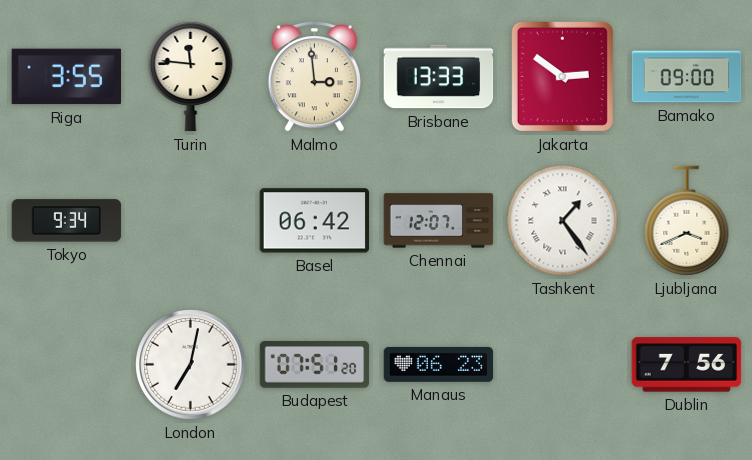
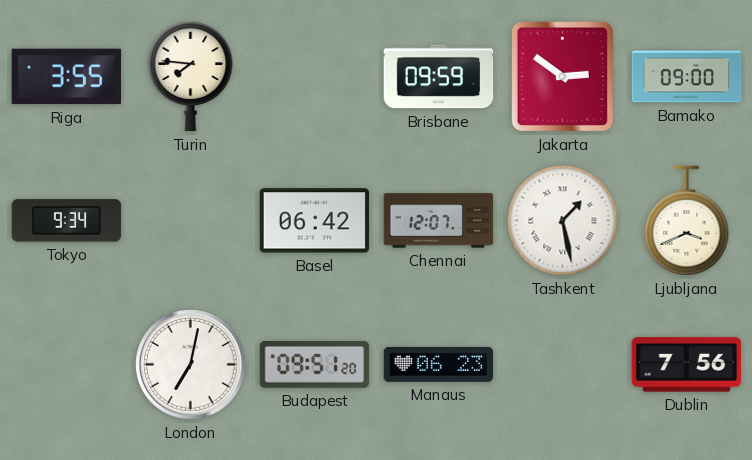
Turin: 11:46 -> 7:46
Malmo: 2:59 -> none
Brisbane: 13:33 -> 09:59
Tashkent: 1:24 -> 1:28
Budapest: 07:51 -> 09:51
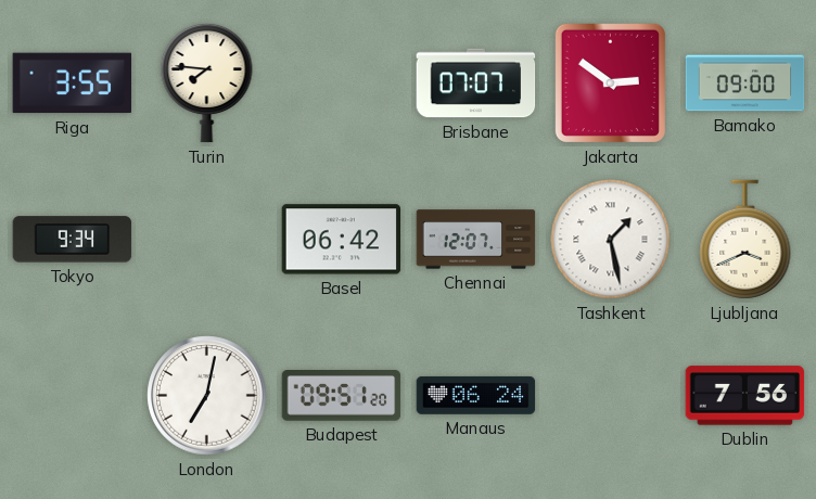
Brisbane: 09:59 -> 07:07
Manaus: 06:23 -> 06:24
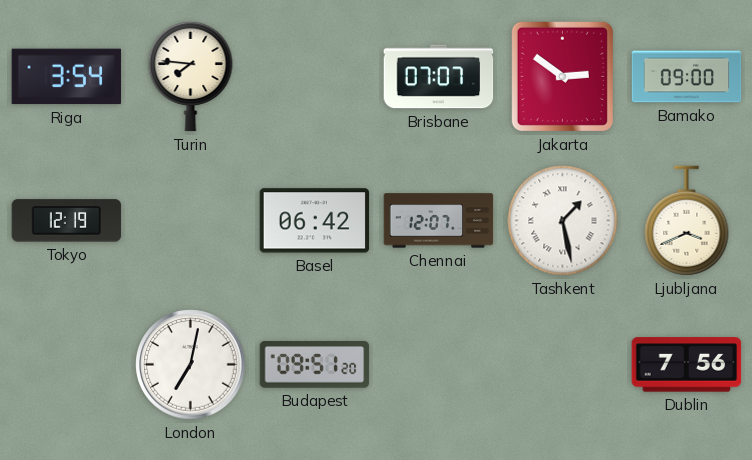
Riga: 3:55 -> 3:54
Tokyo: 9:34 -> 12:19
Manaus: 06:24 -> none
